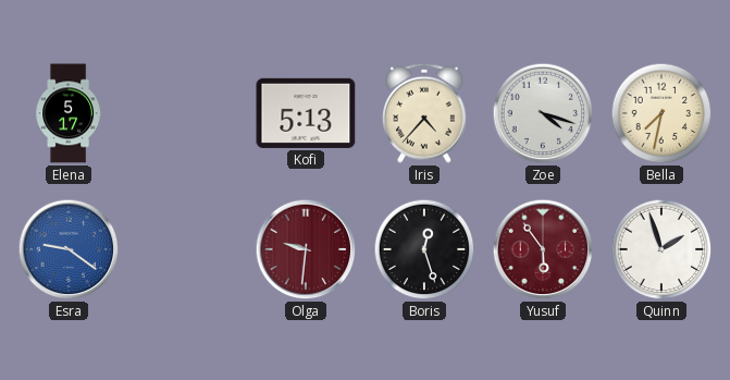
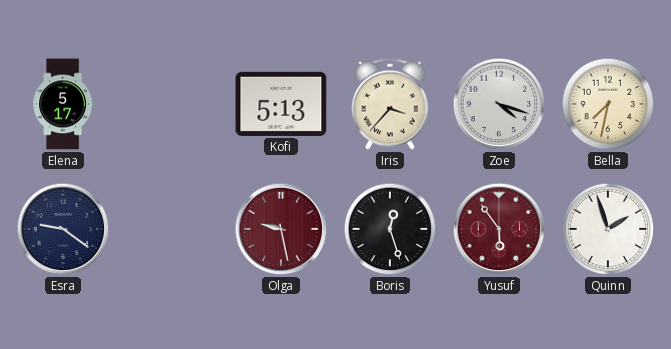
Iris: 4:37 -> 3:37
Esra dial: blue -> navy
Olga: 9:31 -> 9:28
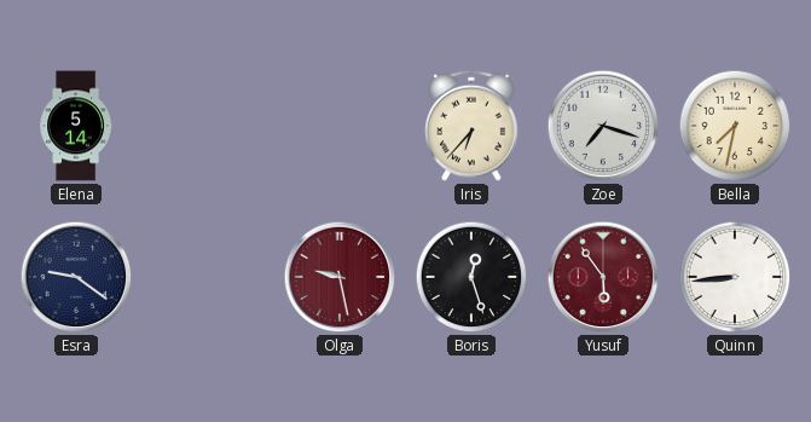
Elena: 5:17 -> 5:14
Kofi: 5:13 -> none
Iris: 3:37 -> 6:37
Zoe: 4:18 -> 7:18
Quinn: 1:57 -> 8:44
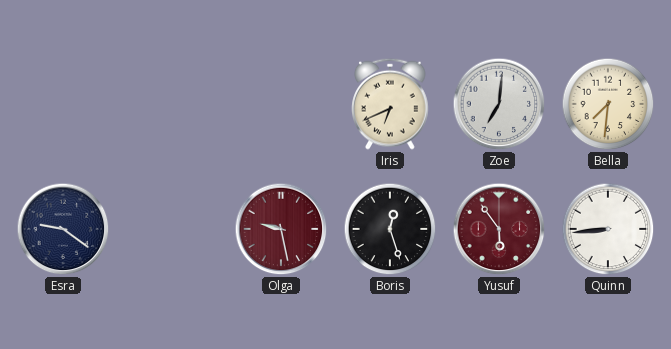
Elena: 5:14 -> none
Iris: 6:37 -> 6:41
Zoe: 7:18 -> 7:01
Bella: 7:32 -> 7:31
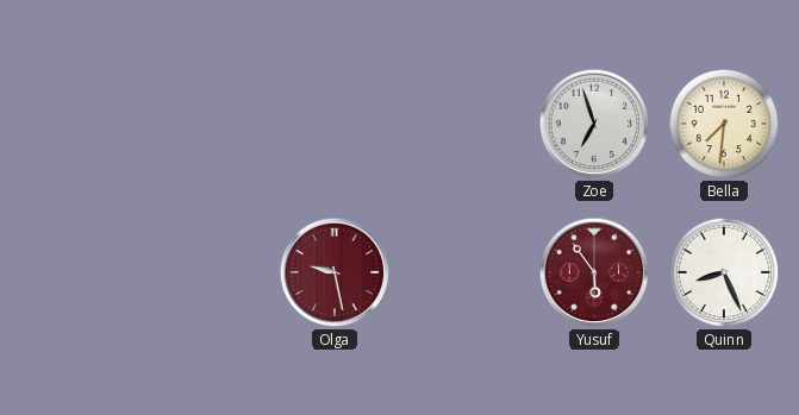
Iris: 6:41 -> none
Zoe: 7:01 -> 6:57
Esra: 9:21 -> none
Boris: 12:27 -> none
Quinn: 8:44 -> 8:26
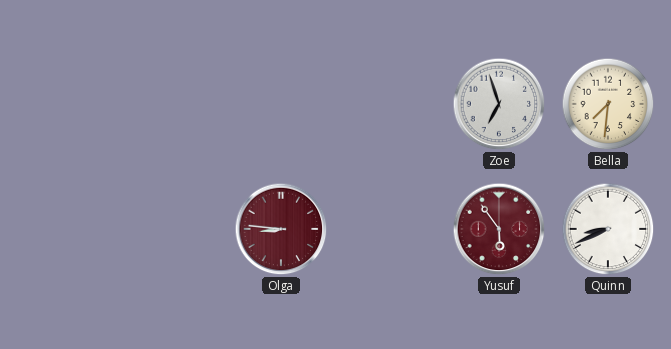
Olga: 9:28 -> 8:46
Quinn: 8:26 -> 8:41
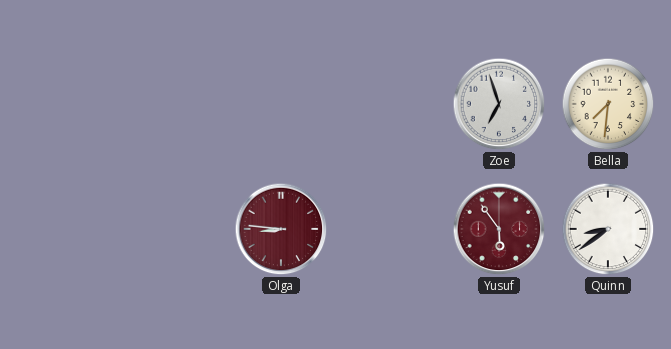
Quinn: 8:41 -> 8:39
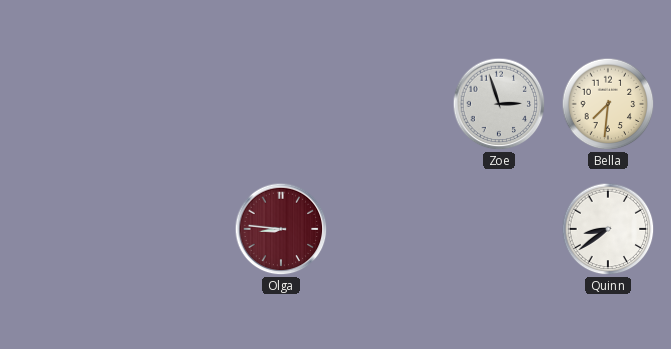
Zoe: 6:57 -> 2:57
Yusuf: 5:54 -> none
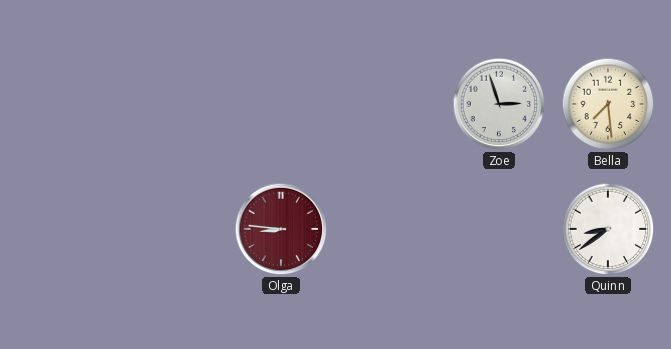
Bella: 7:31 -> 7:29
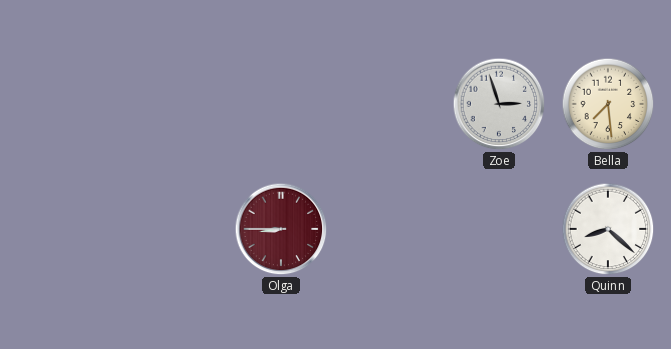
Olga: 8:46 -> 8:45
Quinn: 8:39 -> 8:22
